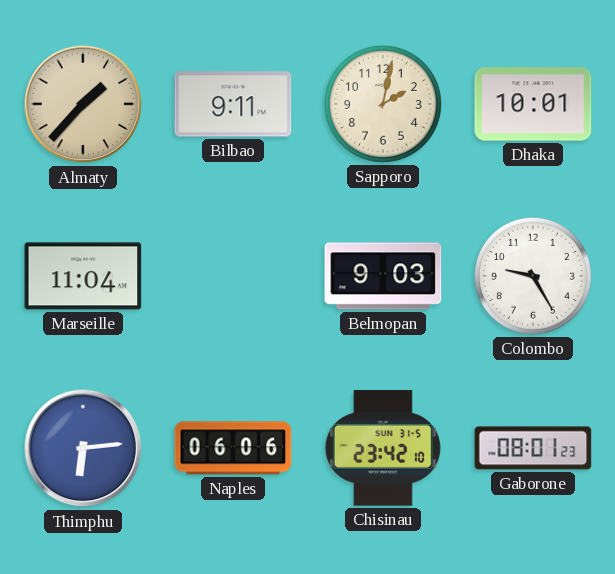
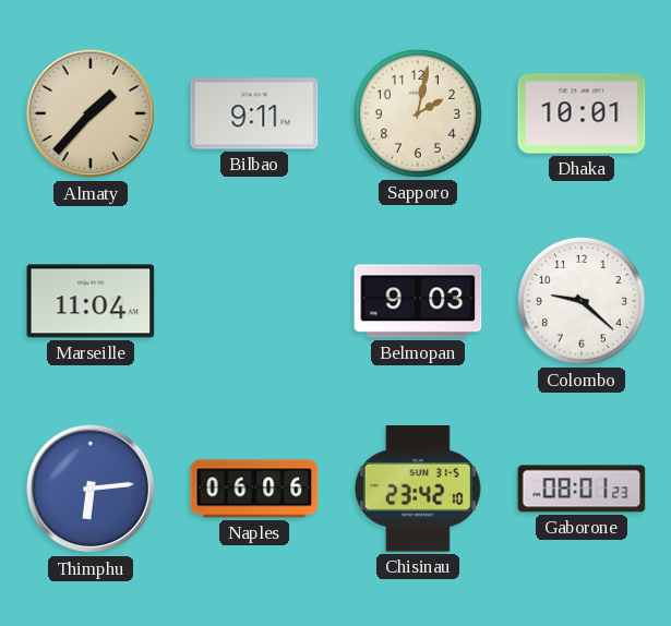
Colombo: 9:25 -> 9:22
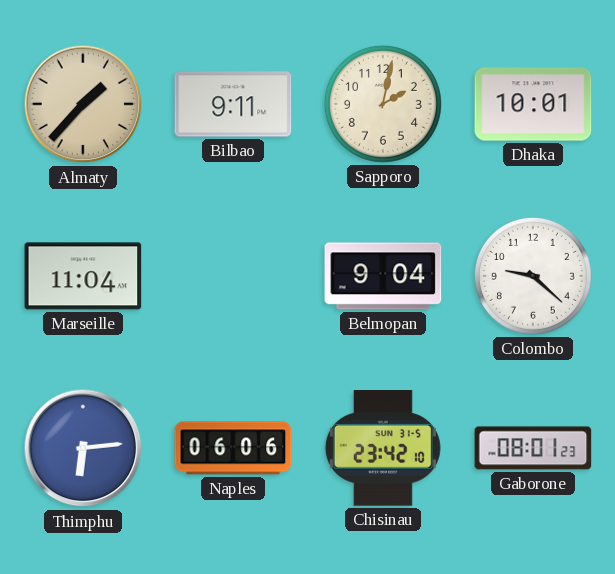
Belmopan: 9:03 -> 9:04
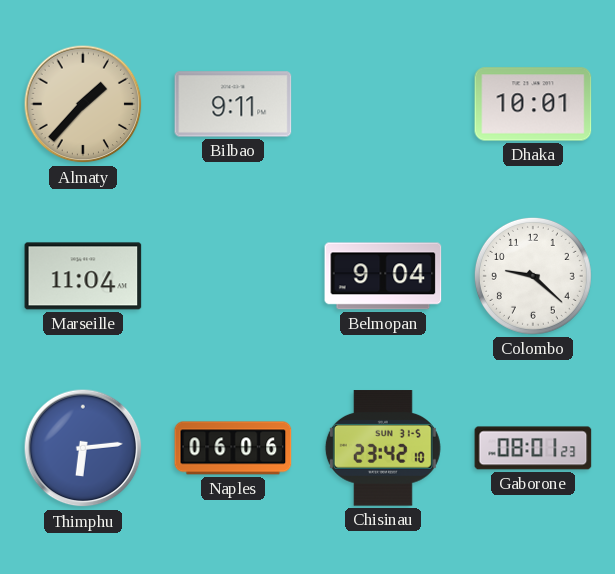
Sapporo: 2:02 -> none
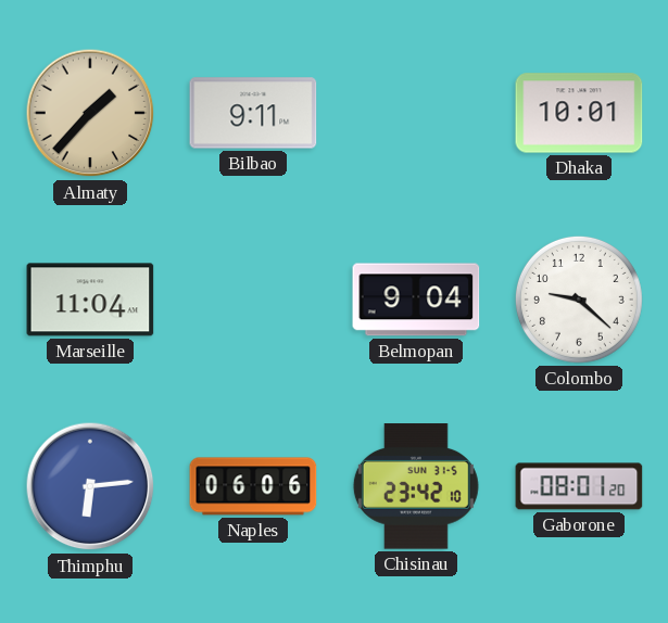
Gaborone: 08:01:23 -> 08:01:20
